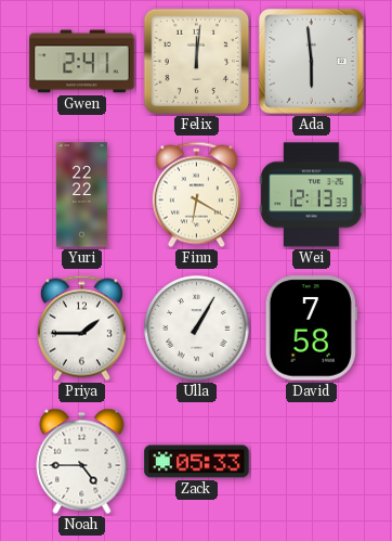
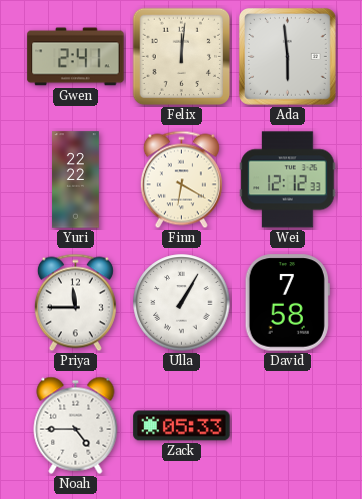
Wei: 12:13 -> 12:12
Priya: 1:45 -> 11:45
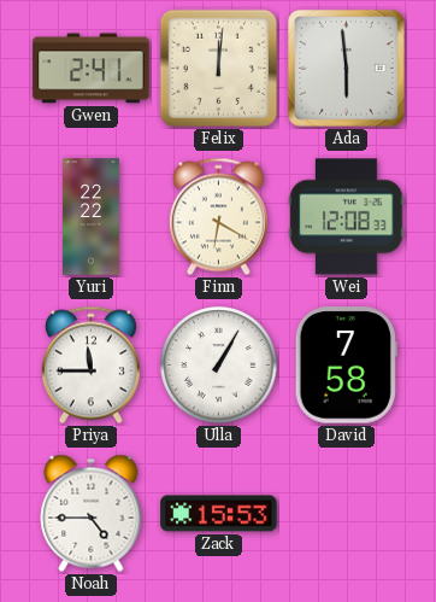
Wei: 12:12 -> 12:08
Zack: 05:33 -> 15:53
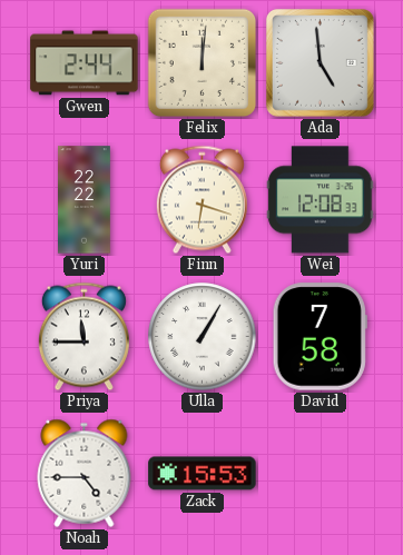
Gwen: 2:41 -> 2:44
Ada: 5:59 -> 4:59
Finn: 6:20 -> 6:18
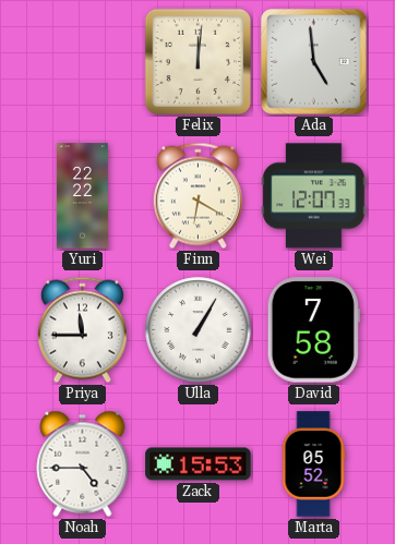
Gwen: 2:44 -> none
Finn: 6:18 -> 6:20
Wei: 12:08 -> 12:07
Marta: none -> 05:52
